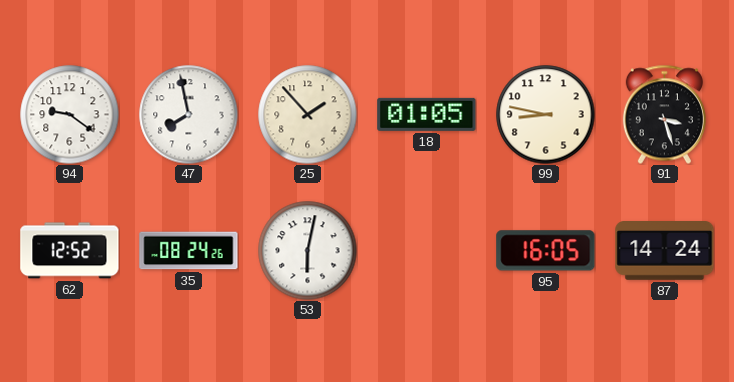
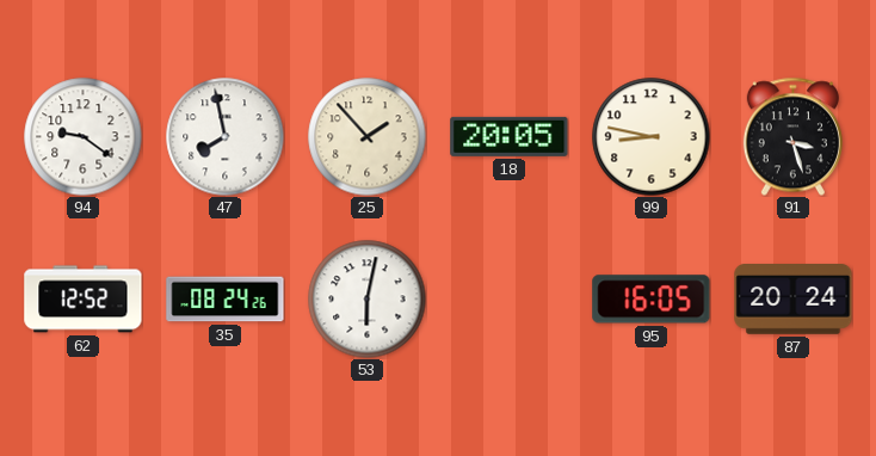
18: 01:05 -> 20:05
87: 14:24 -> 20:24
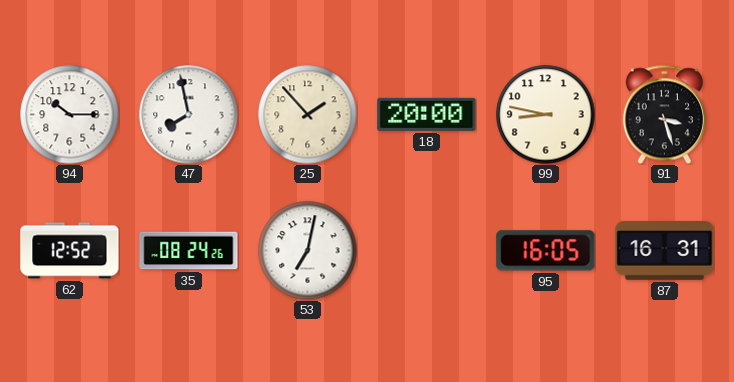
94: 9:21 -> 10:15
18: 20:05 -> 20:00
53: 6:02 -> 7:02
87: 20:24 -> 16:31
